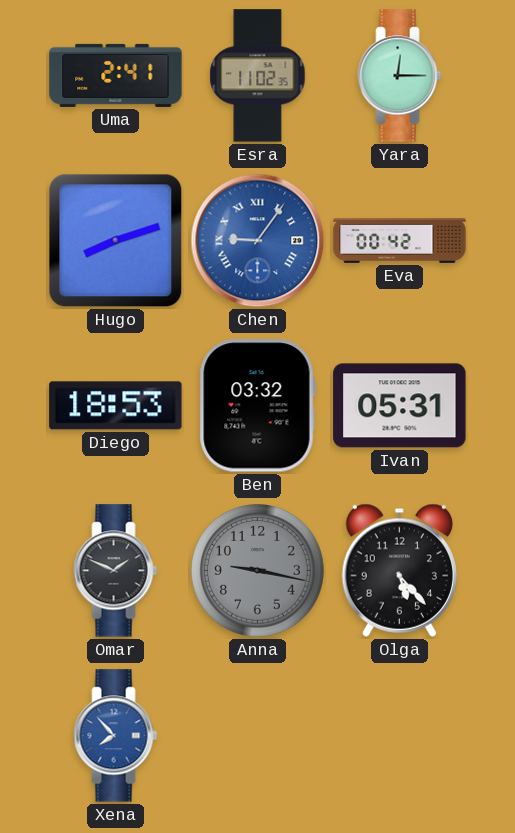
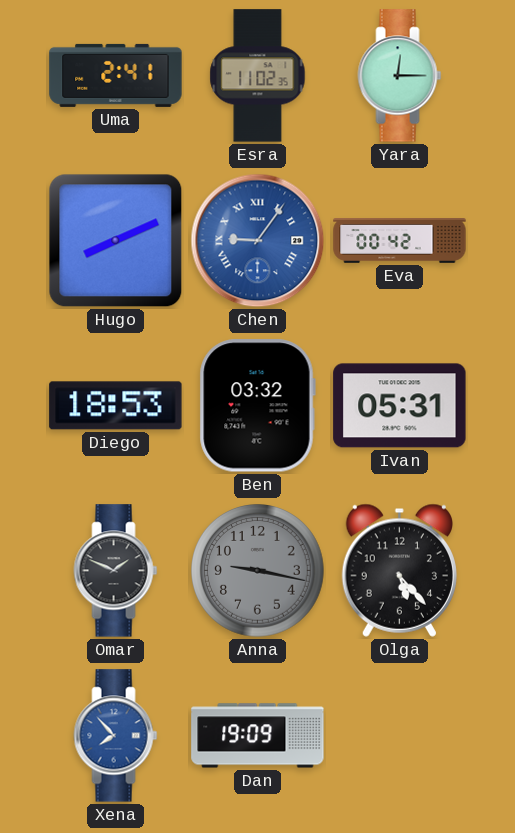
Hugo: 8:12 -> 8:11
Dan: none -> 19:09
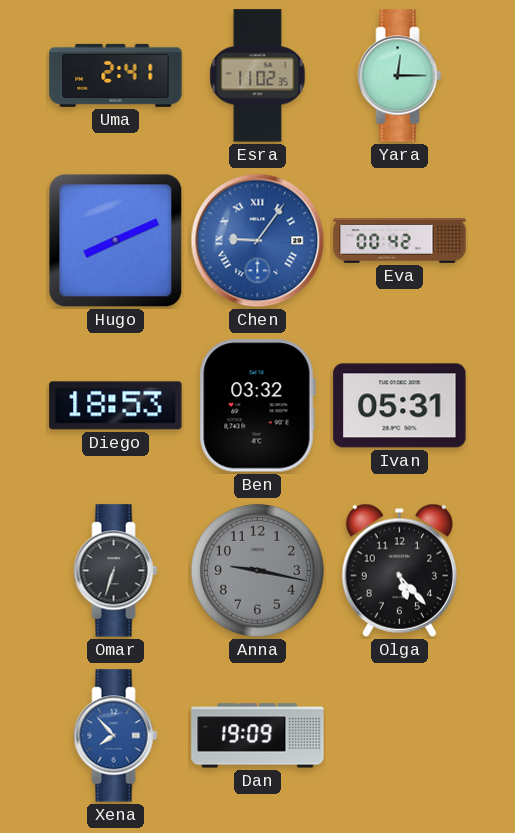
Omar: 1:49 -> 6:33
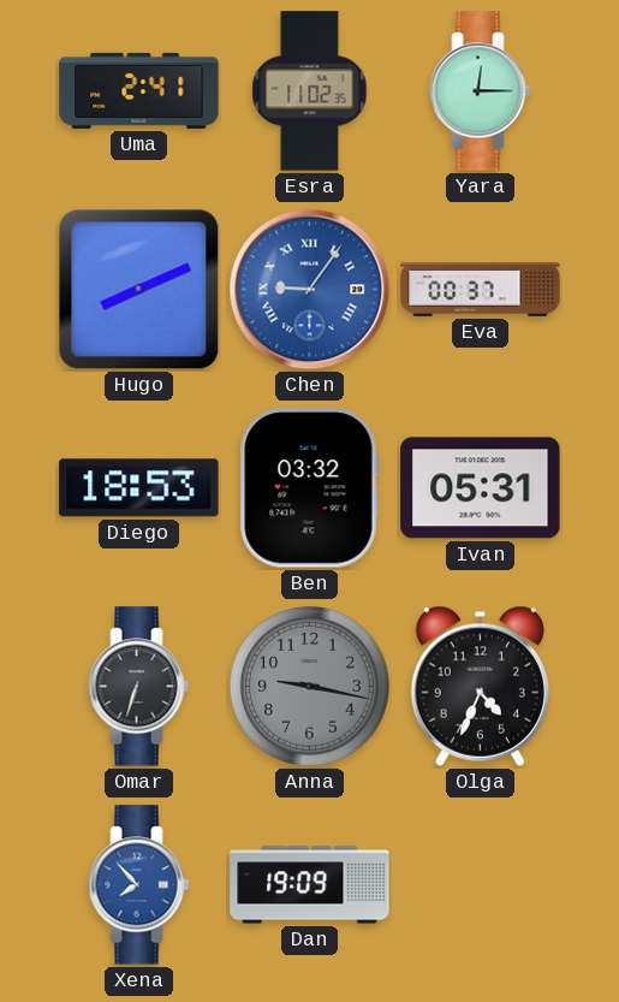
Eva: 00:42 -> 00:37
Olga: 5:23 -> 4:34
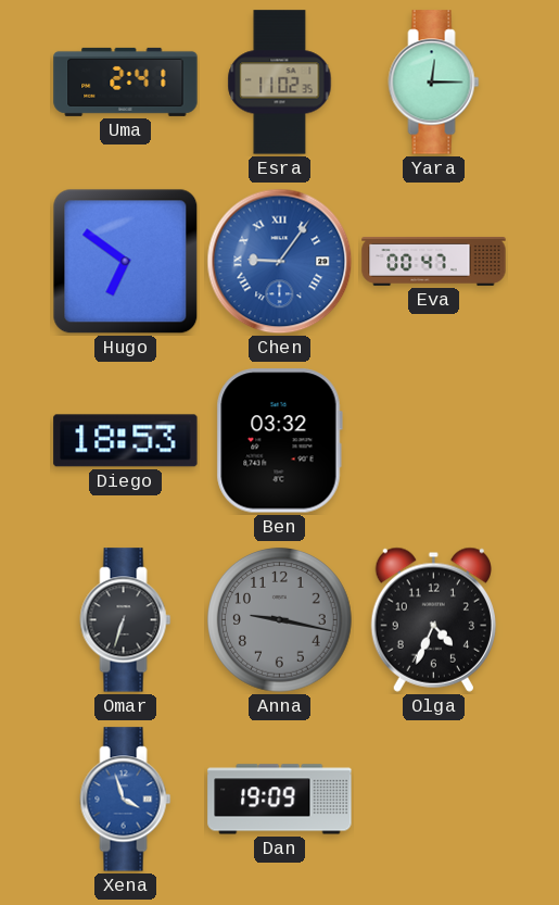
Hugo: 8:11 -> 6:51
Eva: 00:37 -> 00:47
Ivan: 05:31 -> none
Xena: 7:53 -> 3:57
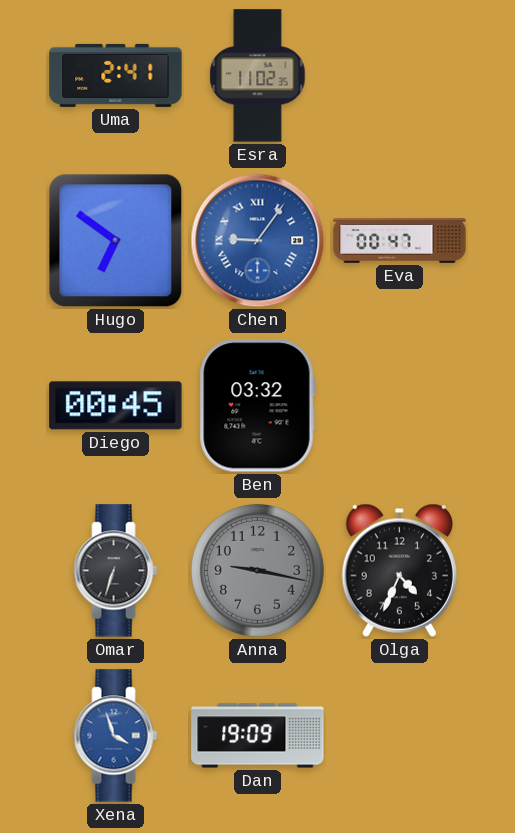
Yara: 12:15 -> none
Diego: 18:53 -> 00:45
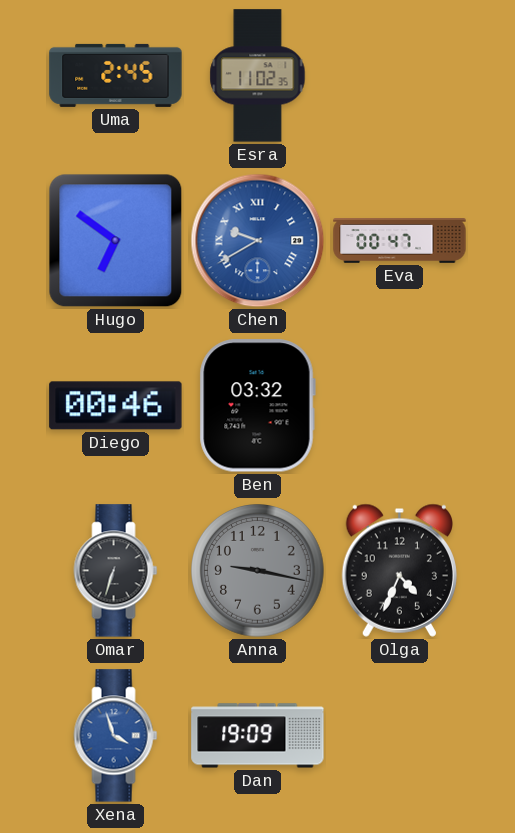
Uma: 2:41 -> 2:45
Chen: 9:06 -> 9:40
Diego: 00:45 -> 00:46
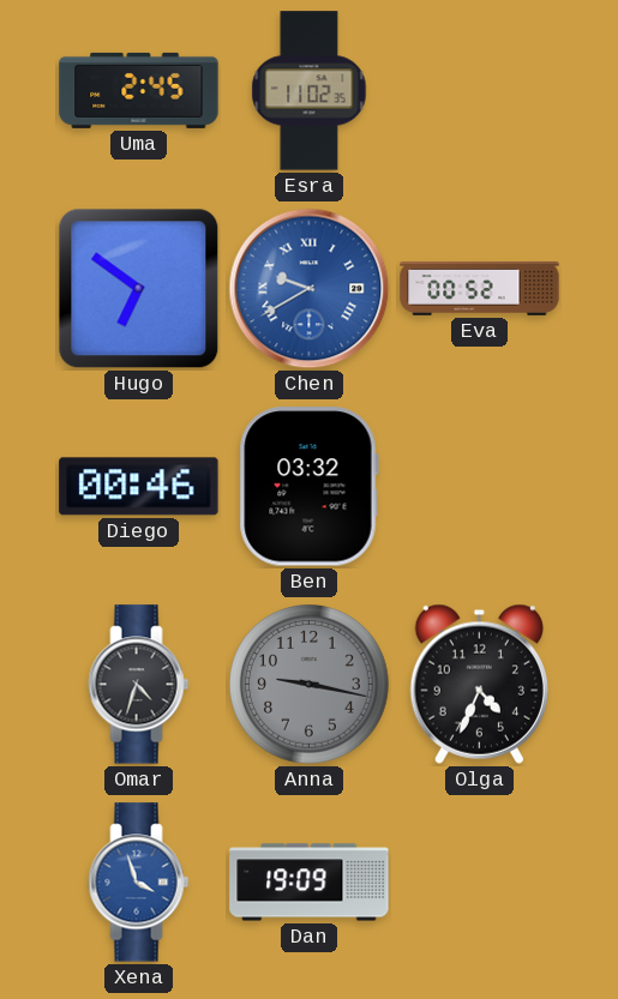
Eva: 00:47 -> 00:52
Omar: 6:33 -> 4:33
